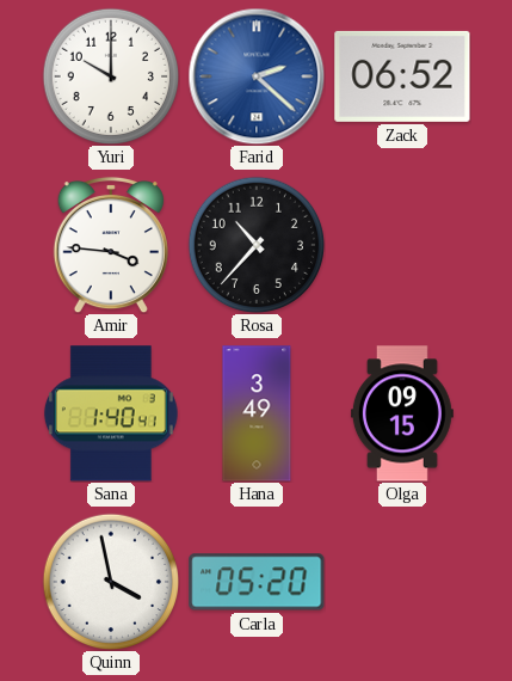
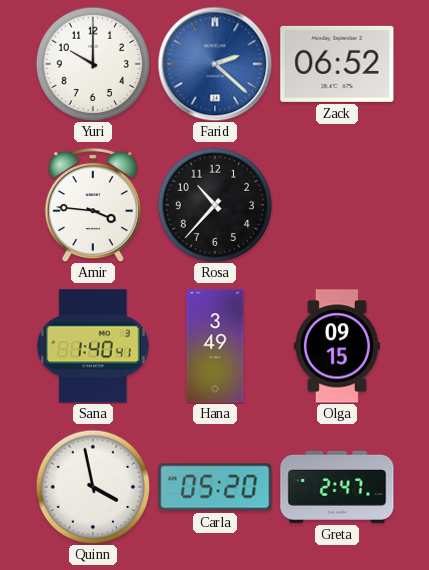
Greta: none -> 2:47
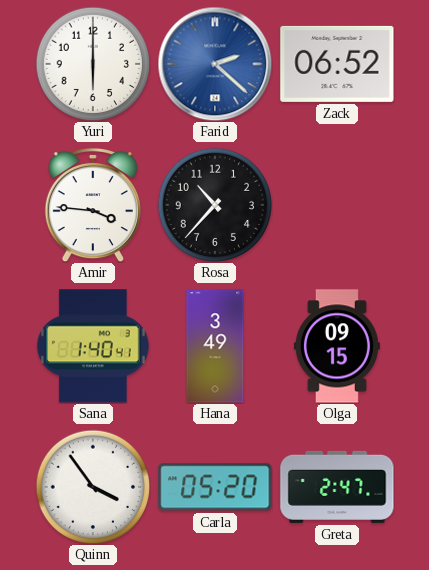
Yuri: 10:00 -> 6:00
Quinn: 3:58 -> 3:54
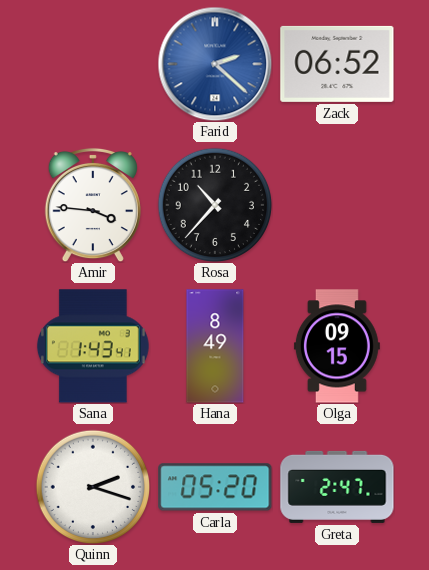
Yuri: 6:00 -> none
Sana: 1:40 -> 1:43
Hana: 3:49 -> 8:49
Quinn: 3:54 -> 2:18
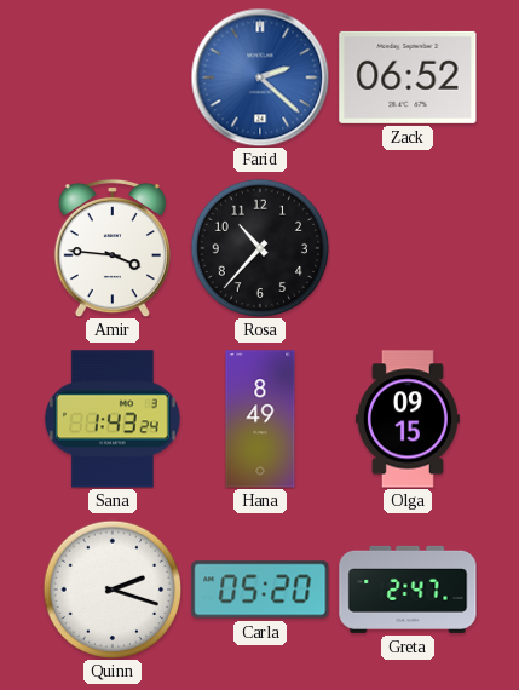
Sana: 1:43:41 -> 1:43:24
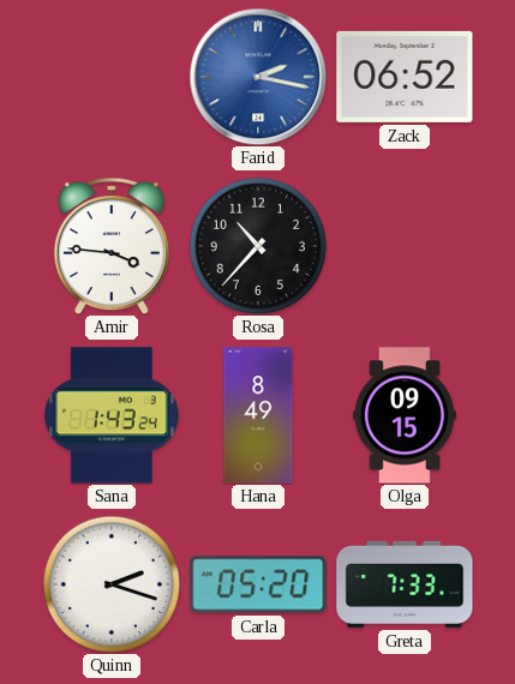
Farid: 2:22 -> 2:17
Greta: 2:47 -> 7:33
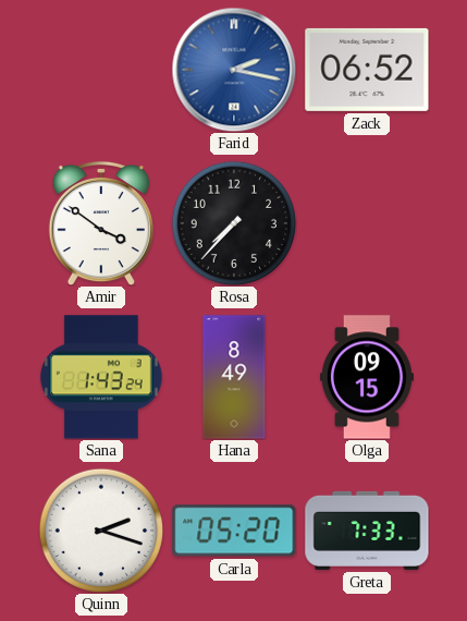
Amir: 3:46 -> 3:51
Rosa: 10:37 -> 7:37
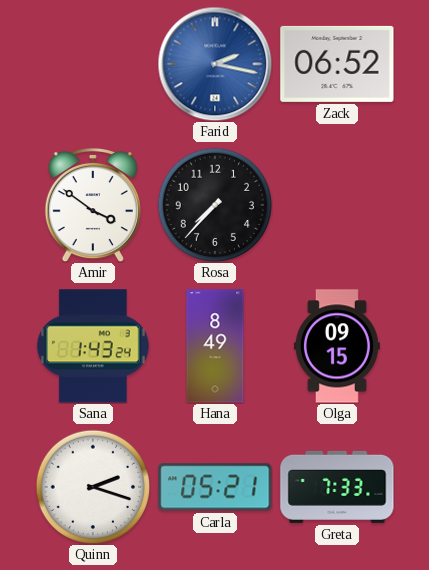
Carla: 05:20 -> 05:21
